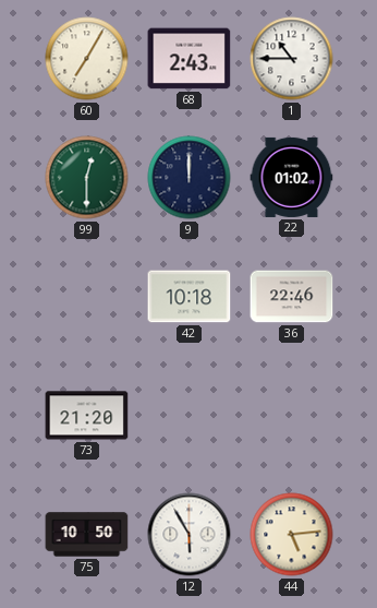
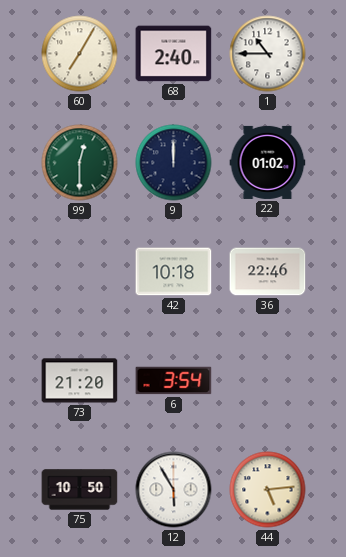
68: 2:43 -> 2:40
6: none -> 3:54
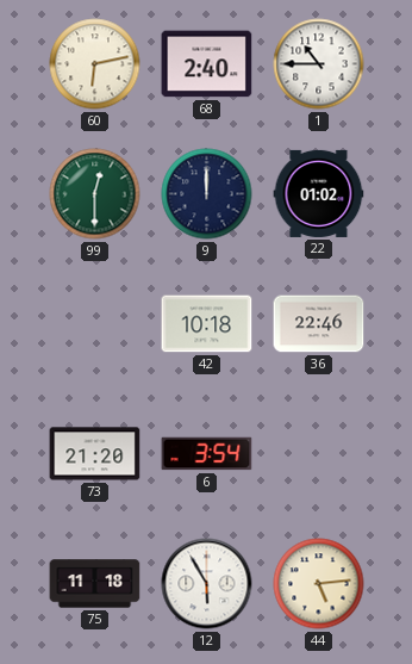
60: 7:05 -> 6:13
75: 10:50 -> 11:18
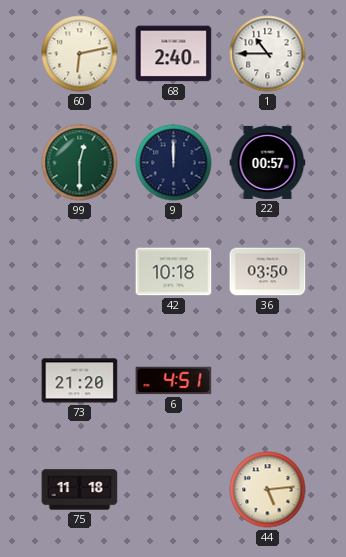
22: 01:02 -> 00:57
36: 22:46 -> 03:50
6: 3:54 -> 4:51
12: 5:55 -> none
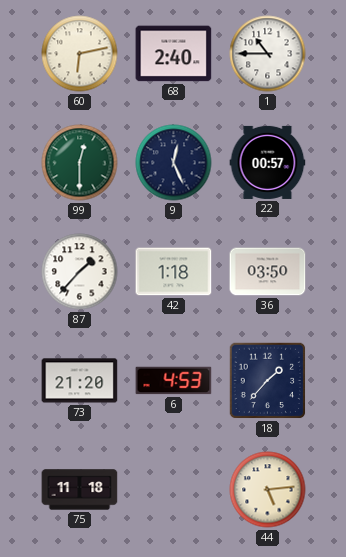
9: 12:00 -> 12:26
87: none -> 1:37
42: 10:18 -> 1:18
6: 4:51 -> 4:53
18: none -> 1:37
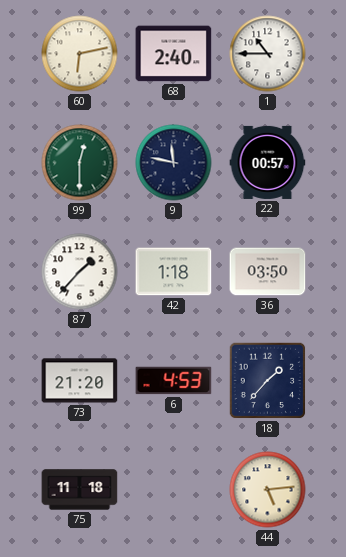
9: 12:26 -> 11:47
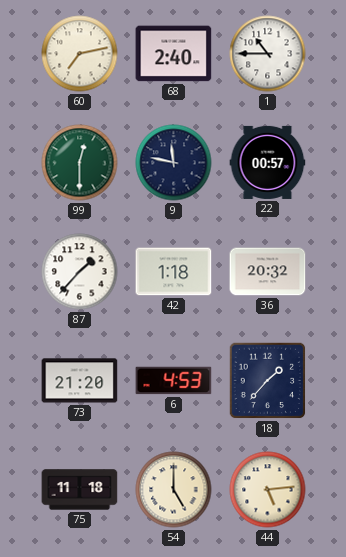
60: 6:13 -> 7:13
36: 03:50 -> 20:32
54: none -> 5:00
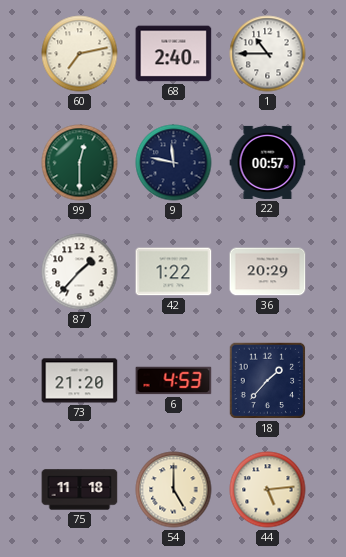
42: 1:18 -> 1:22
36: 20:32 -> 20:29
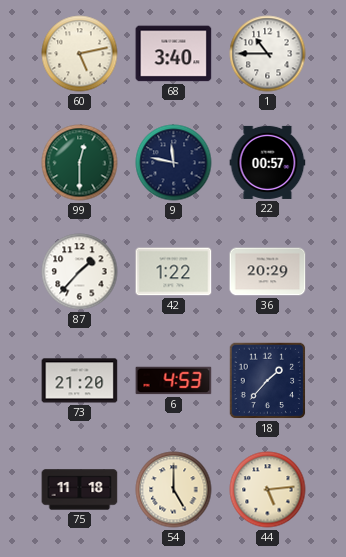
60: 7:13 -> 5:13
68: 2:40 -> 3:40
